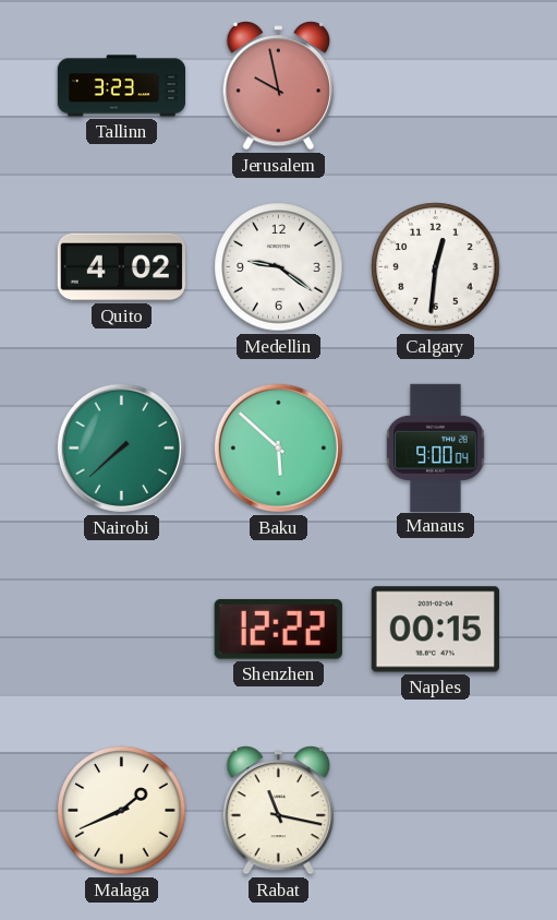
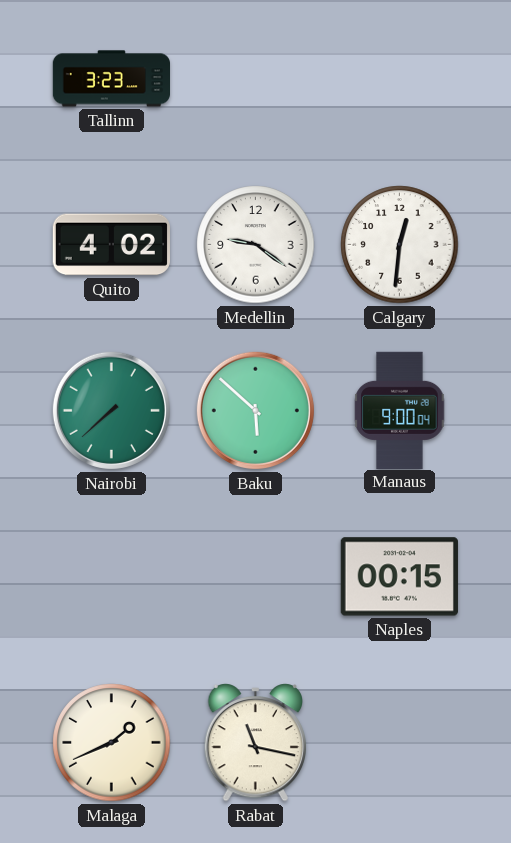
Jerusalem: 9:58 -> none
Shenzhen: 12:22 -> none
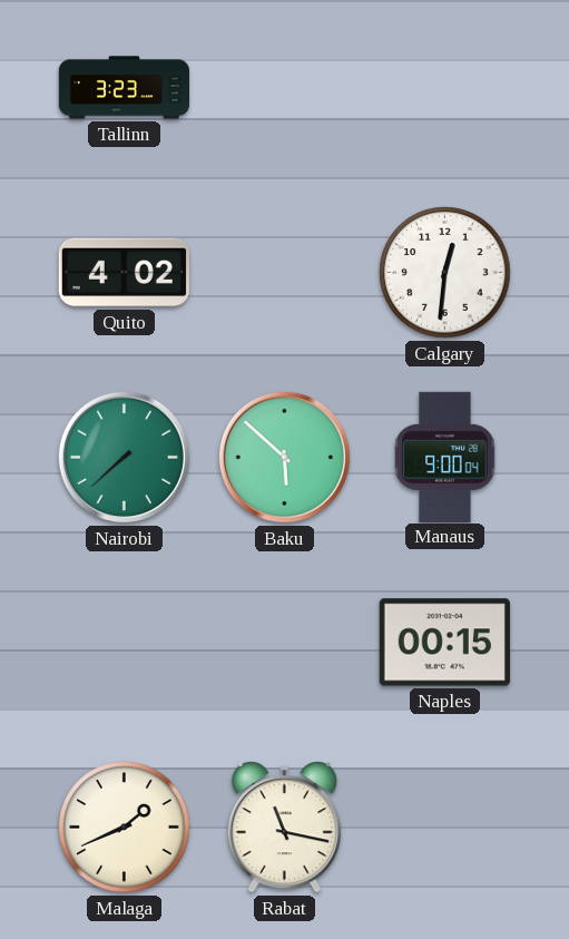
Medellin: 9:21 -> none
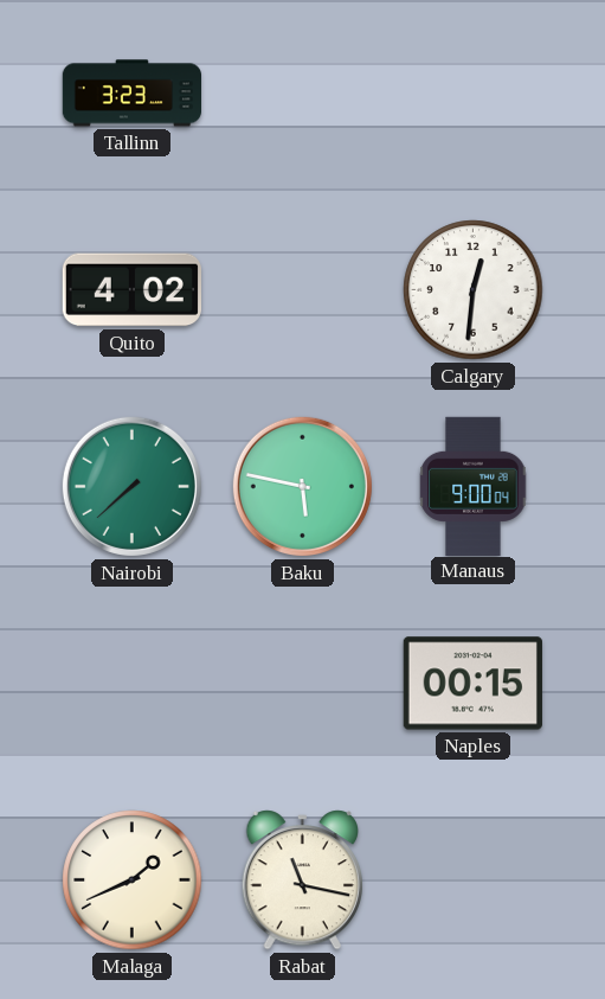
Baku: 5:52 -> 5:47
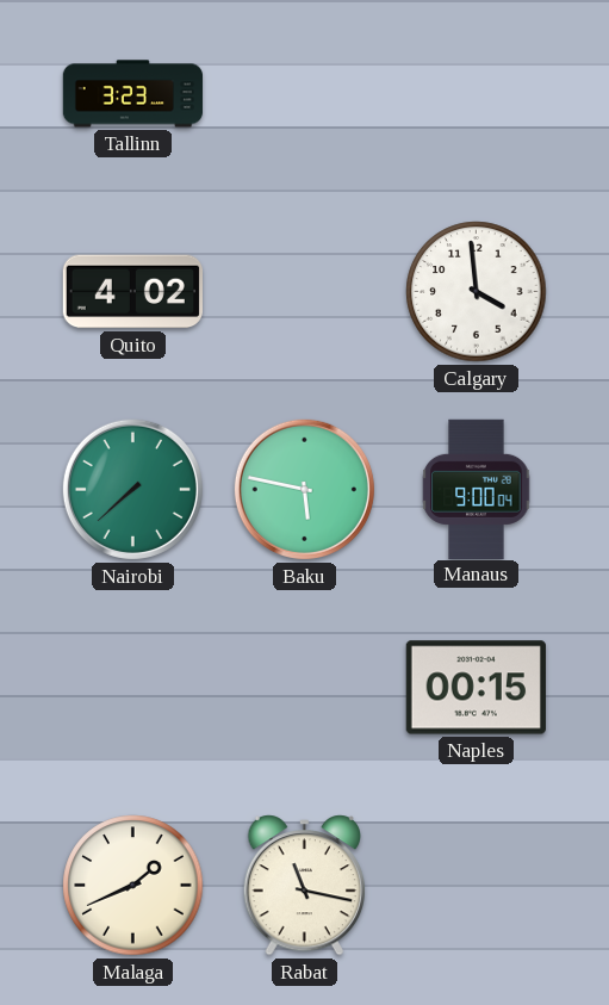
Calgary: 12:31 -> 3:59
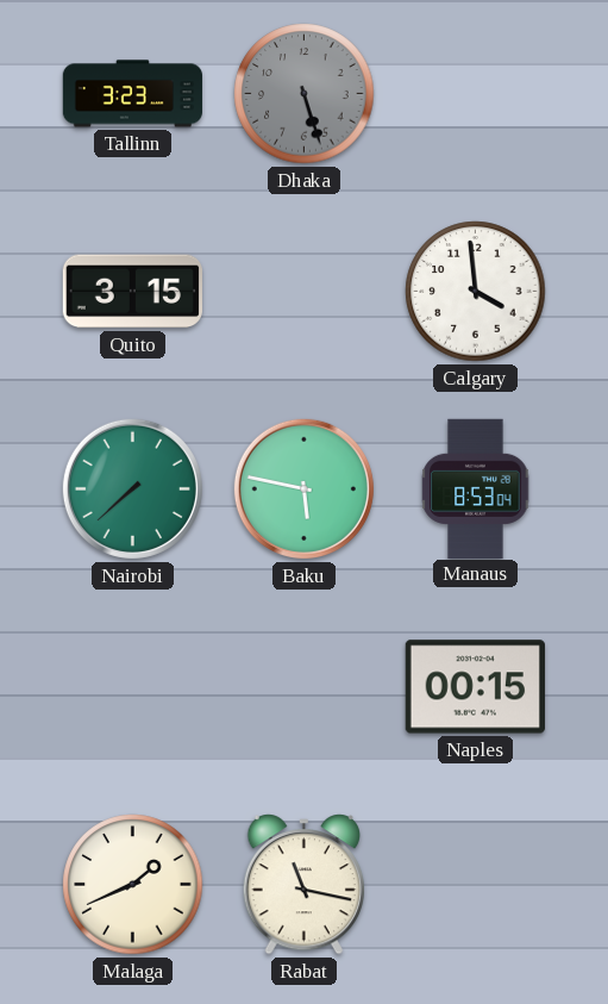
Dhaka: none -> 5:27
Quito: 4:02 -> 3:15
Manaus: 9:00 -> 8:53
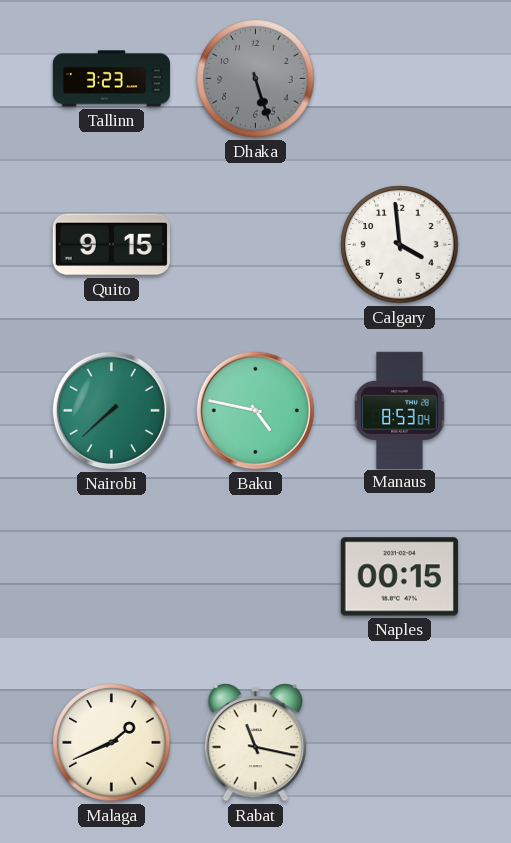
Quito: 3:15 -> 9:15
Baku: 5:47 -> 4:47
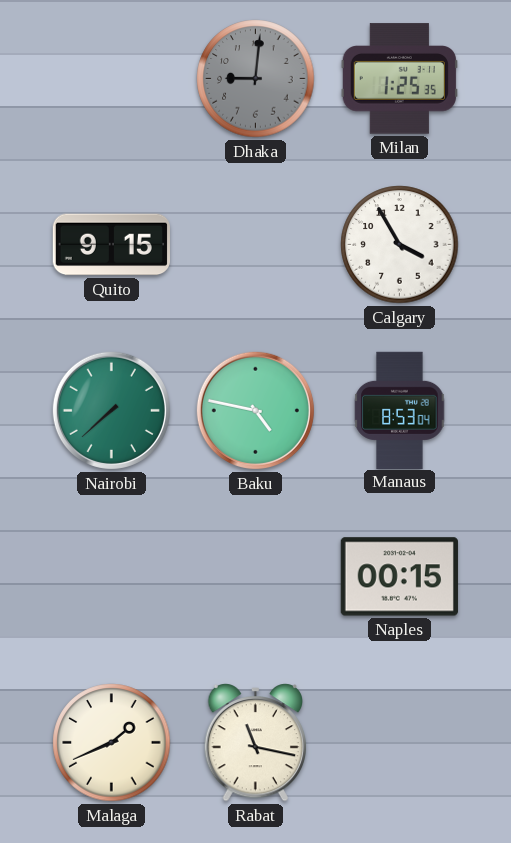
Tallinn: 3:23 -> none
Dhaka: 5:27 -> 9:01
Milan: none -> 1:25
Calgary: 3:59 -> 3:55
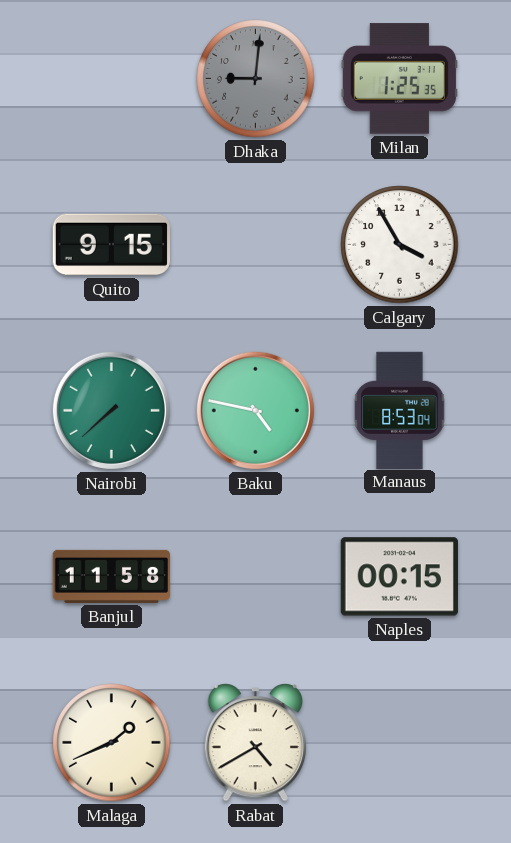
Banjul: none -> 11:58
Rabat: 11:17 -> 4:40
